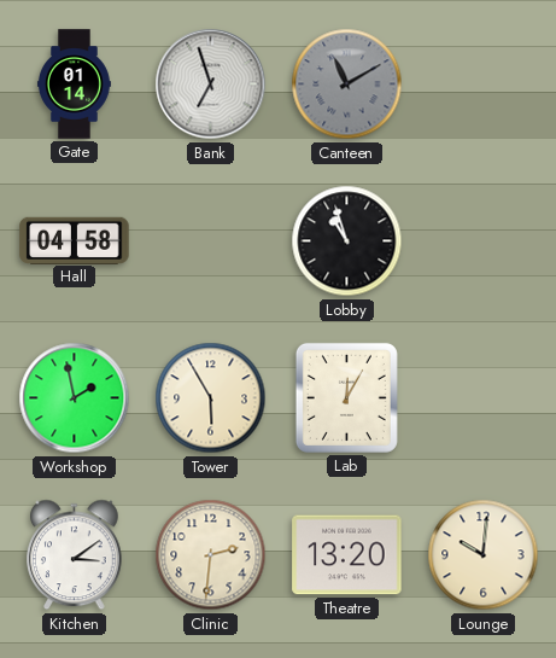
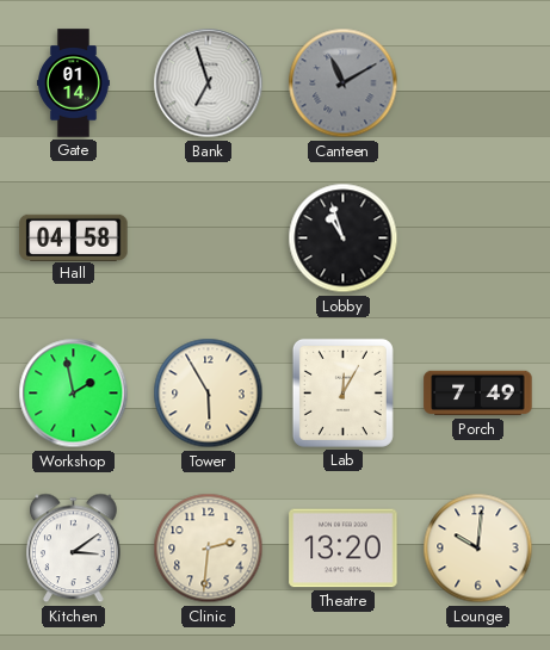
Porch: none -> 7:49
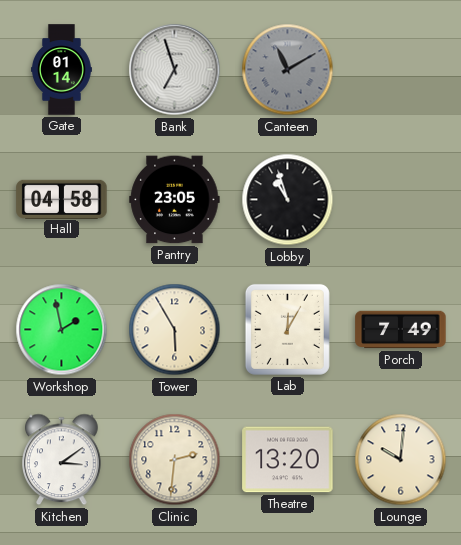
Pantry: none -> 23:05
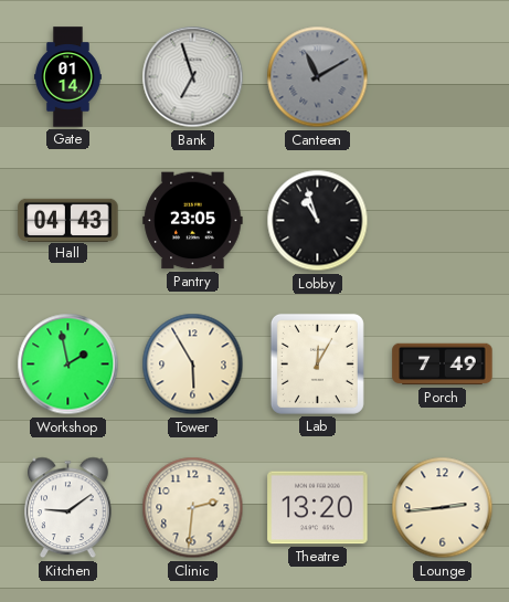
Hall: 04:58 -> 04:43
Kitchen: 3:09 -> 9:09
Lounge: 10:01 -> 2:44
